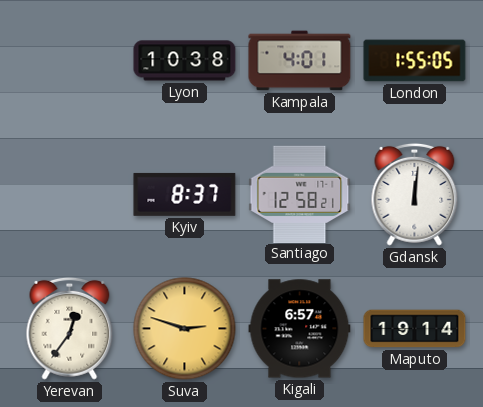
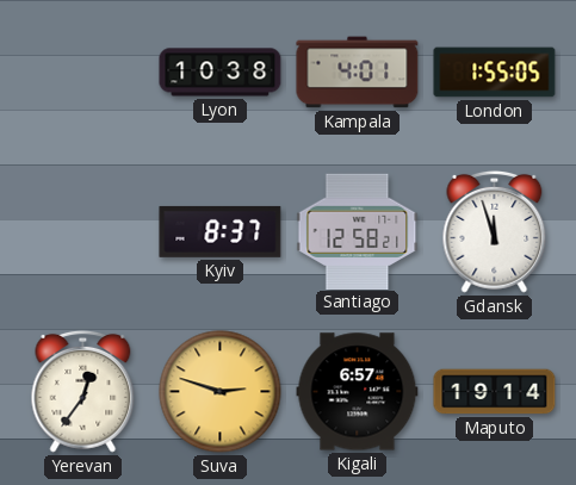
Gdansk: 12:01 -> 11:57
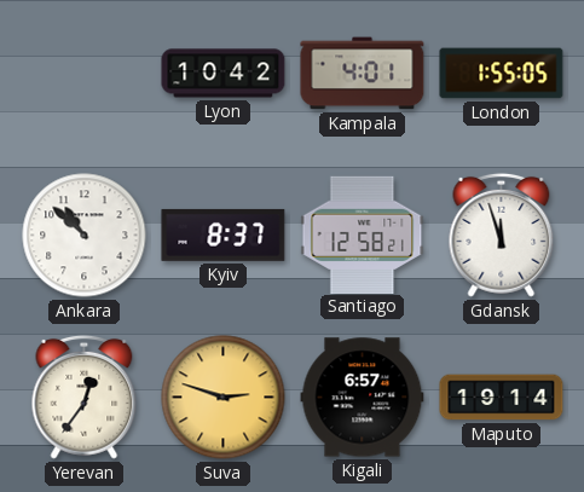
Lyon: 10:38 -> 10:42
Ankara: none -> 10:52
